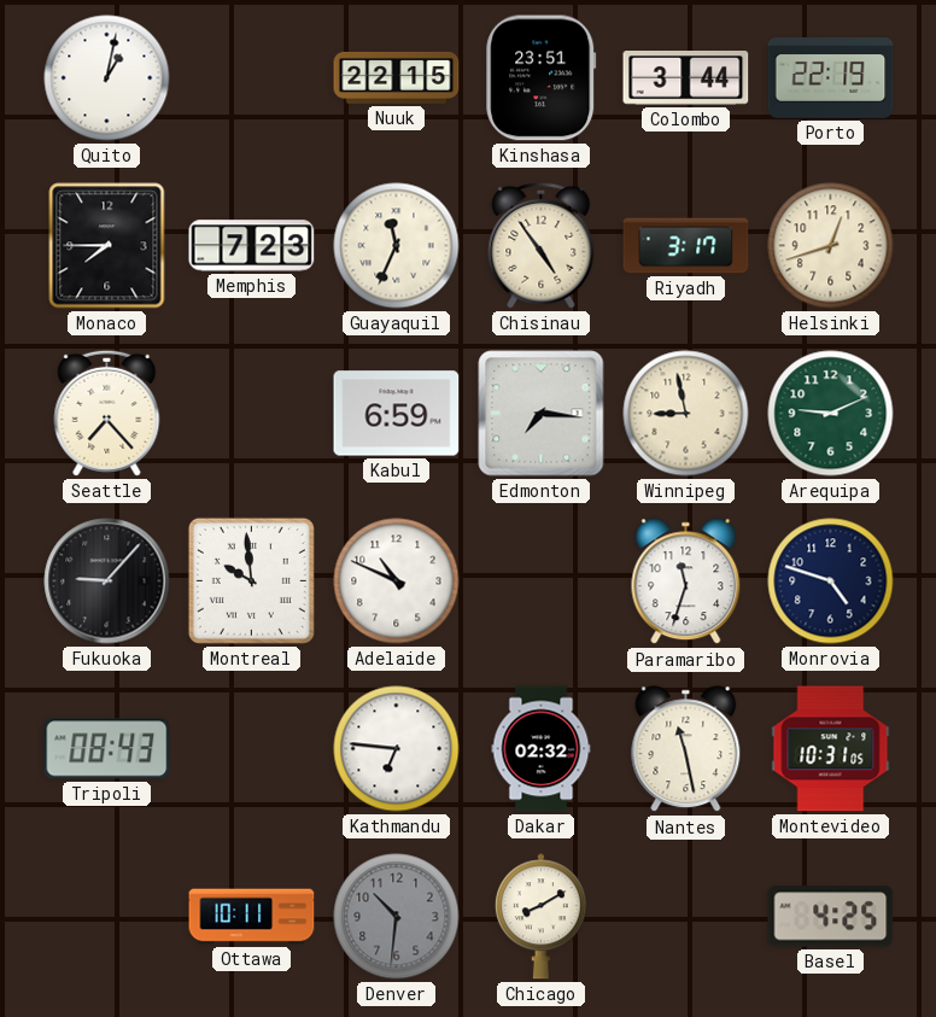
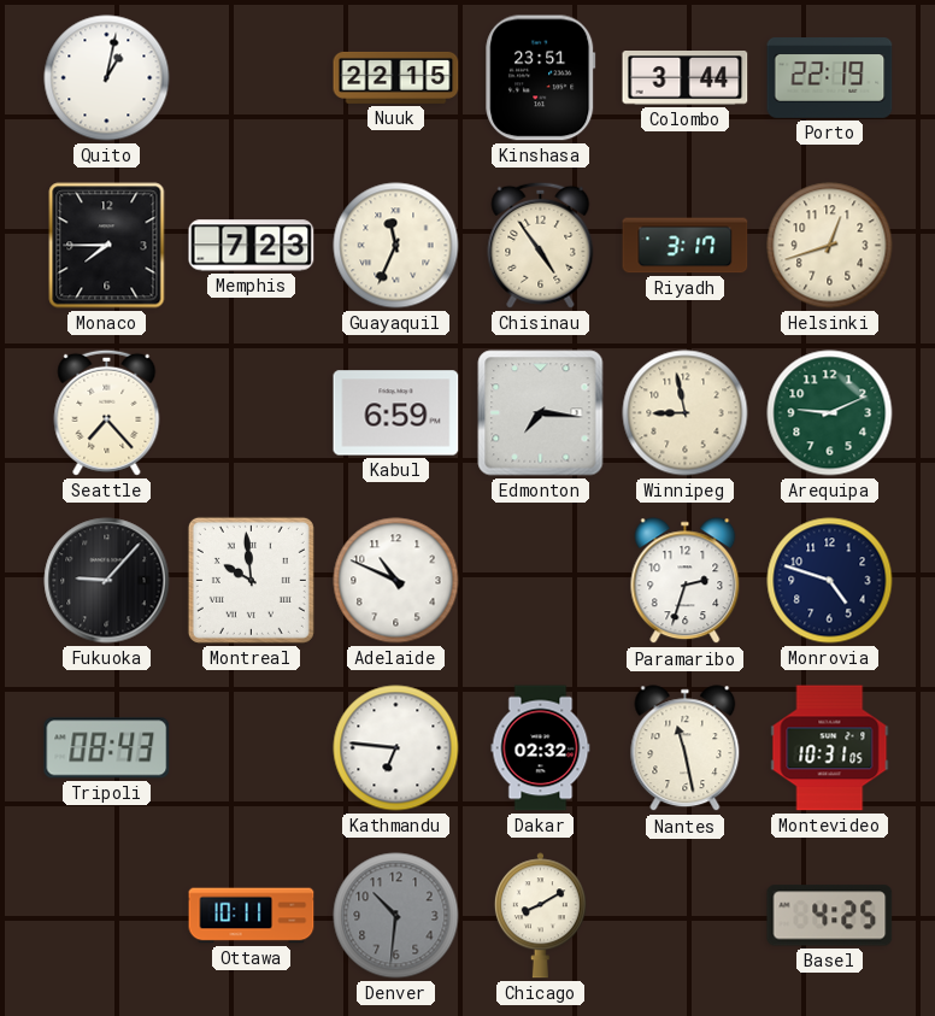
Paramaribo: 11:33 -> 2:33
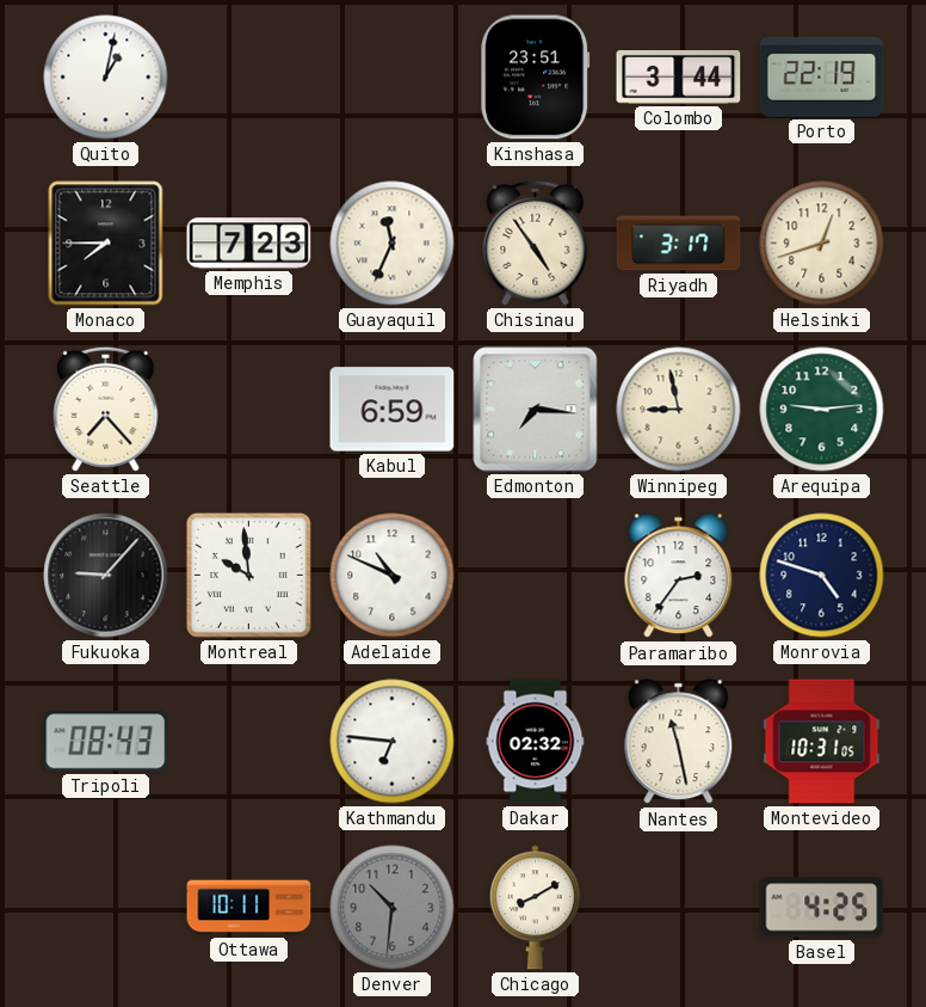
Nuuk: 22:15 -> none
Arequipa: 9:11 -> 9:14
Paramaribo: 2:33 -> 2:36
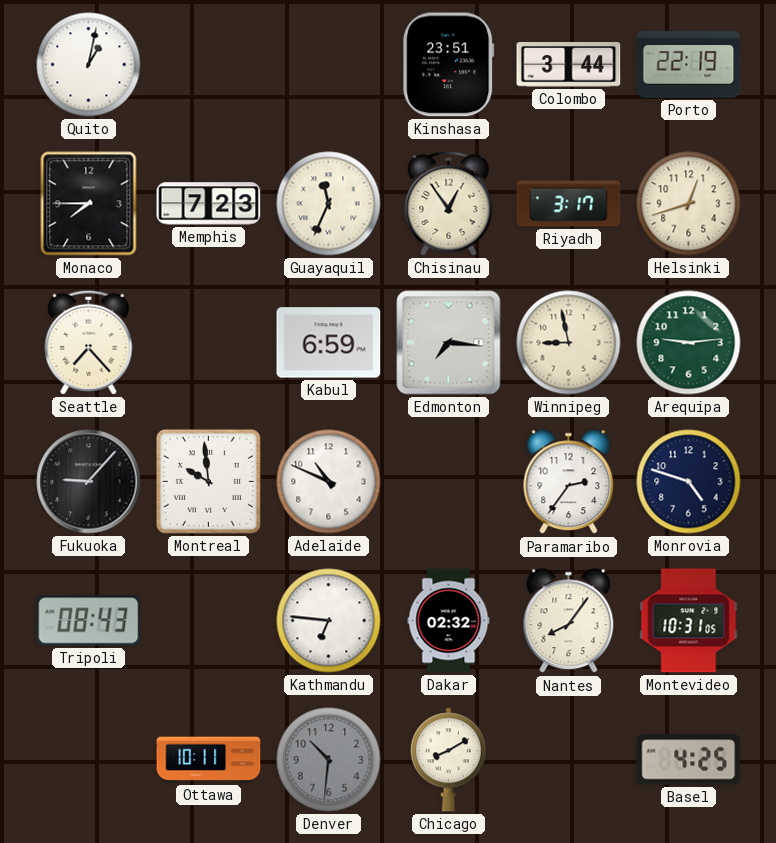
Chisinau: 4:54 -> 12:54
Nantes: 11:28 -> 8:06
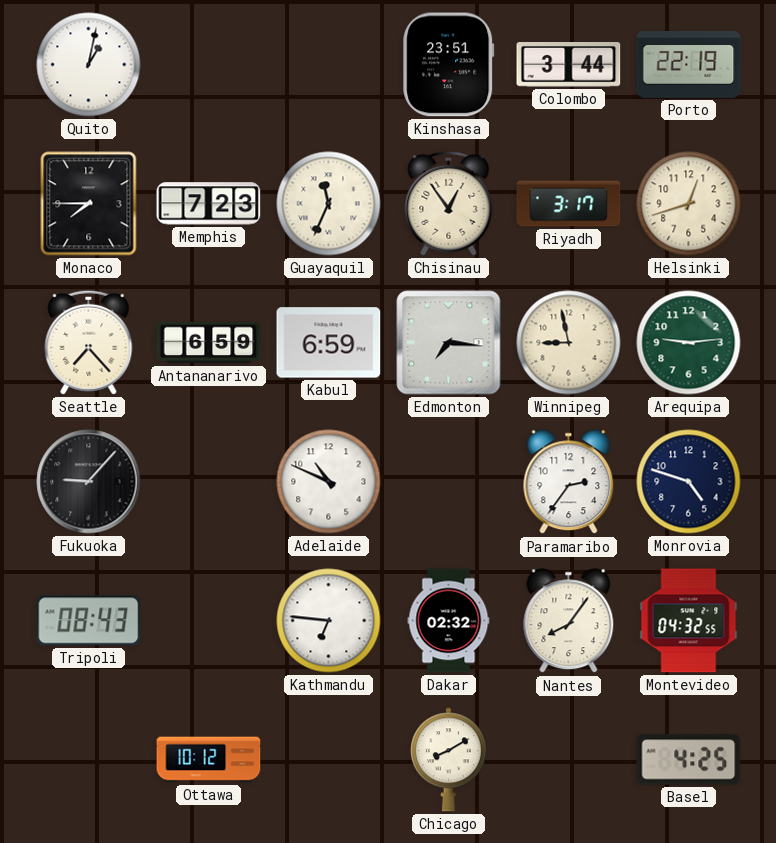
Antananarivo: none -> 6:59
Montreal: 9:59 -> none
Montevideo: 10:31 -> 04:32
Ottawa: 10:11 -> 10:12
Denver: 10:31 -> none
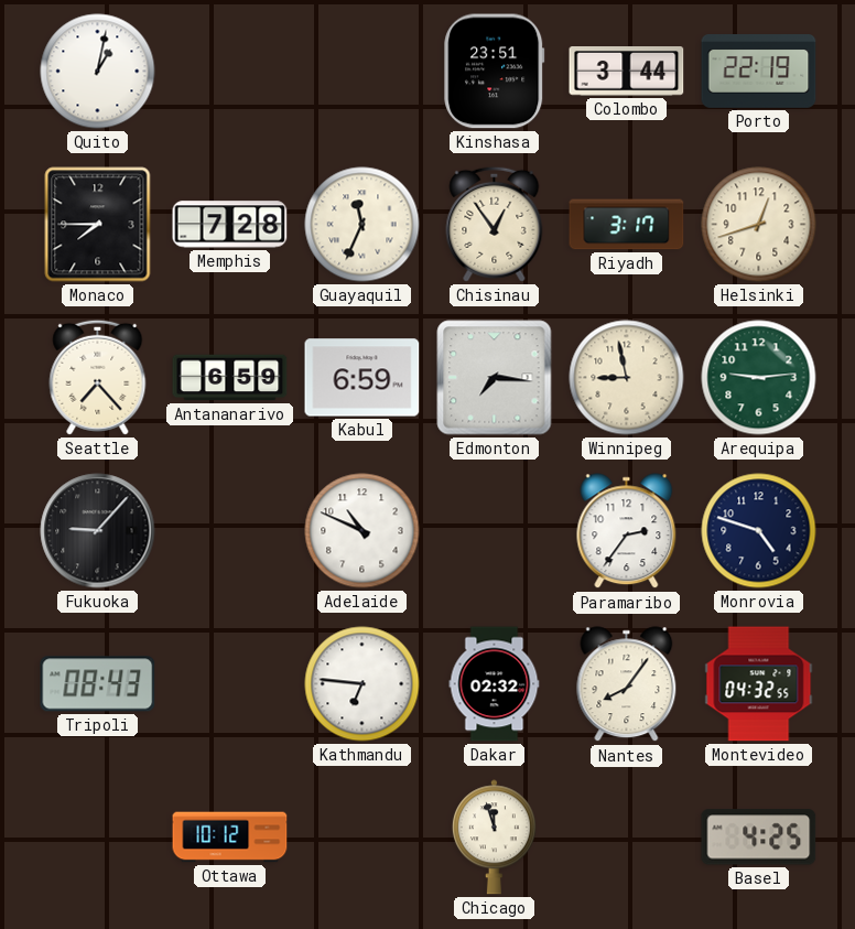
Memphis: 7:23 -> 7:28
Chicago: 8:10 -> 11:57
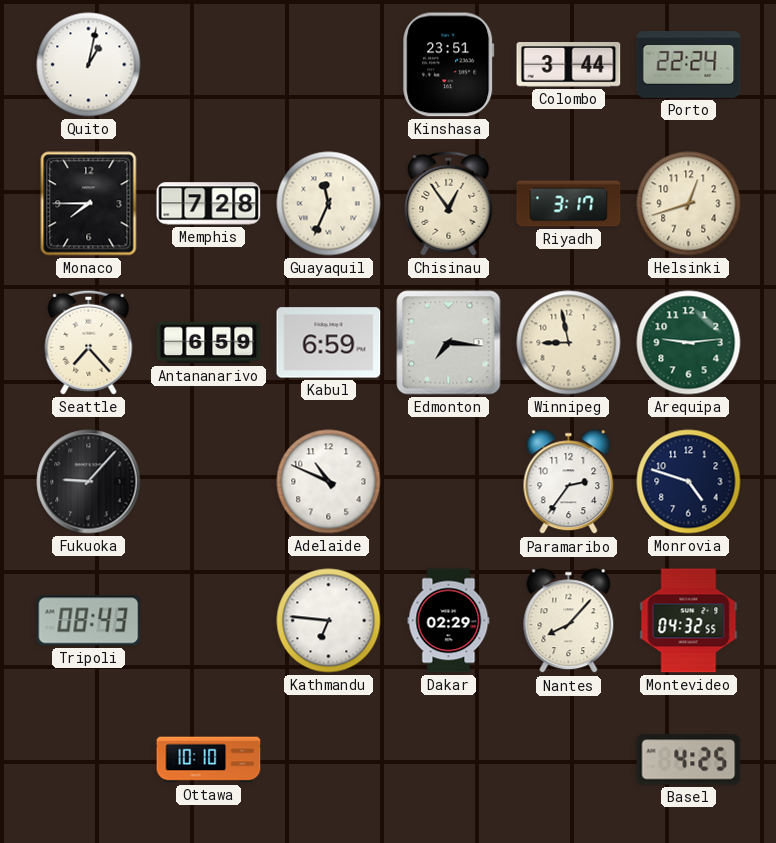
Porto: 22:19 -> 22:24
Dakar: 02:32 -> 02:29
Nantes: 8:06 -> 8:07
Ottawa: 10:12 -> 10:10
Chicago: 11:57 -> none
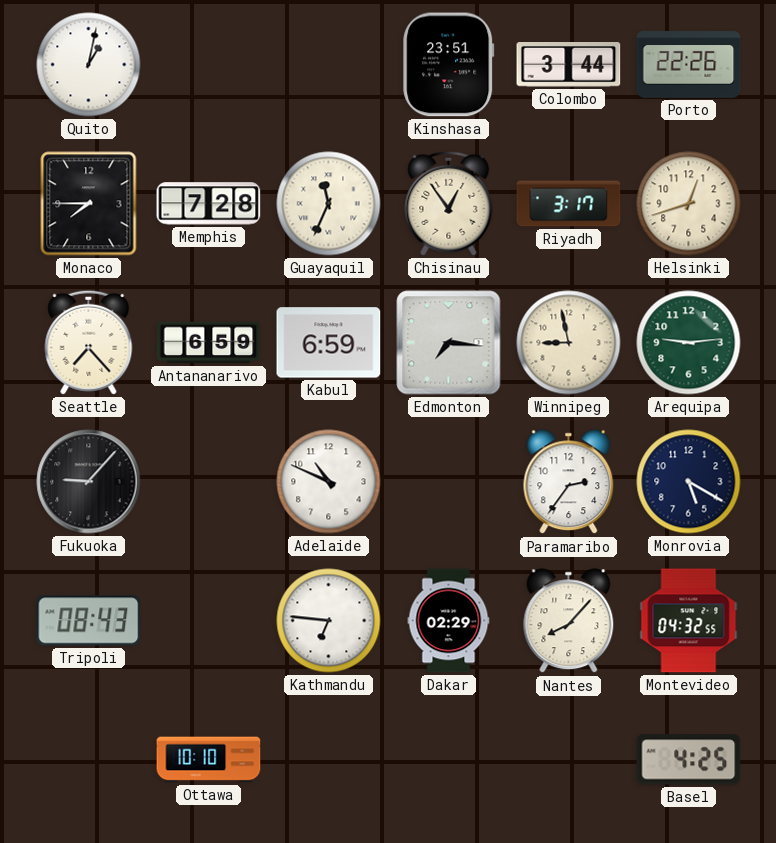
Porto: 22:24 -> 22:26
Monrovia: 4:48 -> 5:20
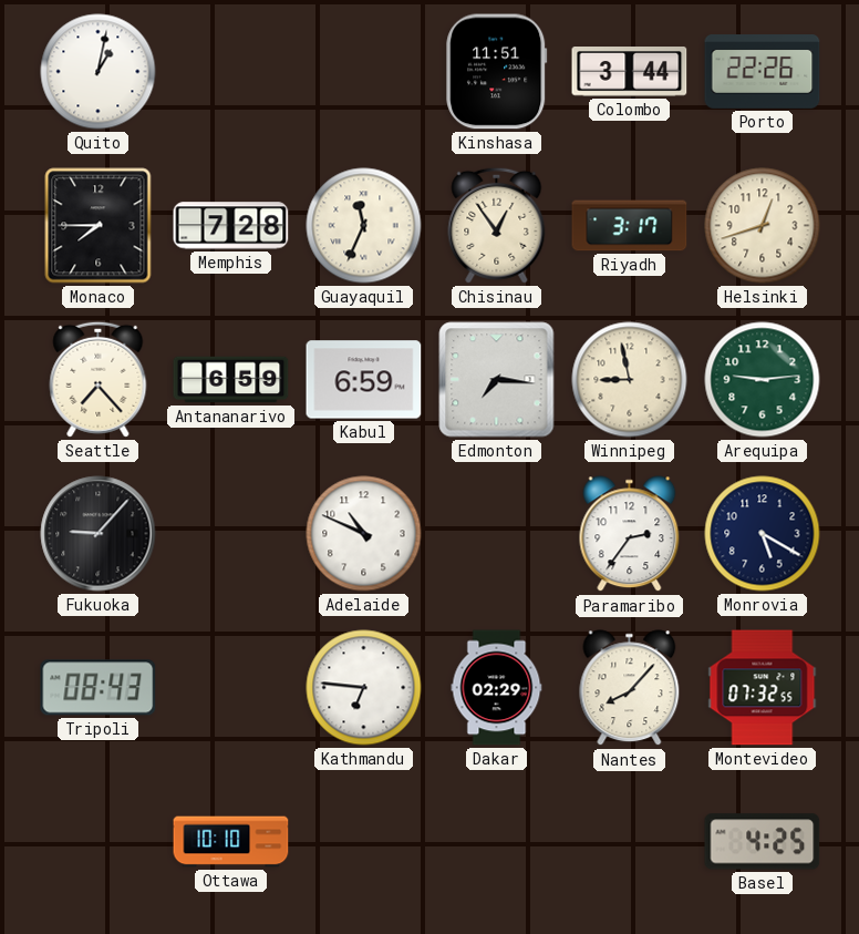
Kinshasa: 23:51 -> 11:51
Montevideo: 04:32 -> 07:32
